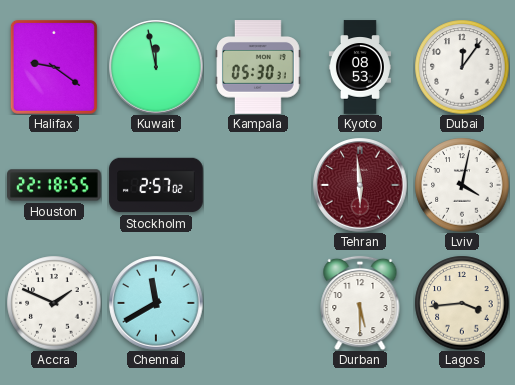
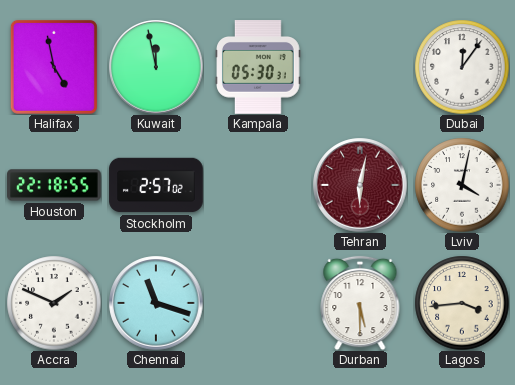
Halifax: 9:21 -> 4:58
Kyoto: 08:53 -> none
Tehran: 5:59 -> 6:02
Chennai: 11:40 -> 11:18
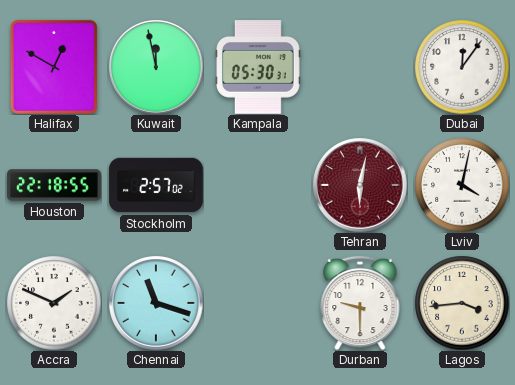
Halifax: 4:58 -> 12:50
Durban: 5:30 -> 9:30
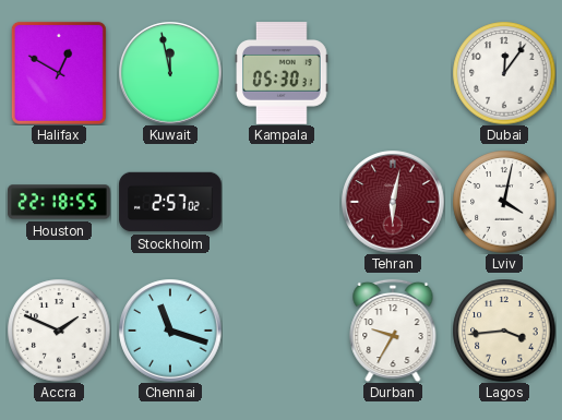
Durban: 9:30 -> 9:35
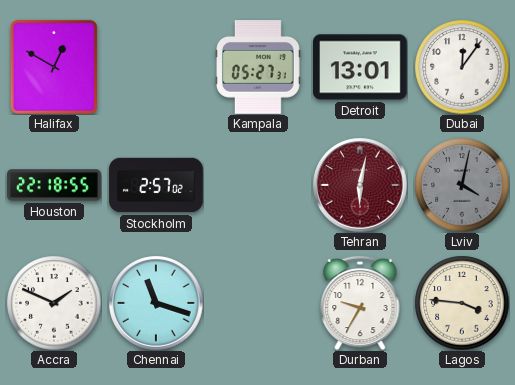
Kuwait: 11:58 -> none
Kampala: 05:30 -> 05:27
Detroit: none -> 13:01
Lviv dial: white -> grey
Lagos: 3:44 -> 3:46
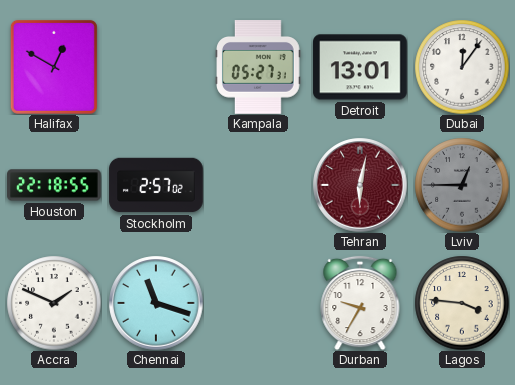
Lviv: 4:02 -> 12:45
